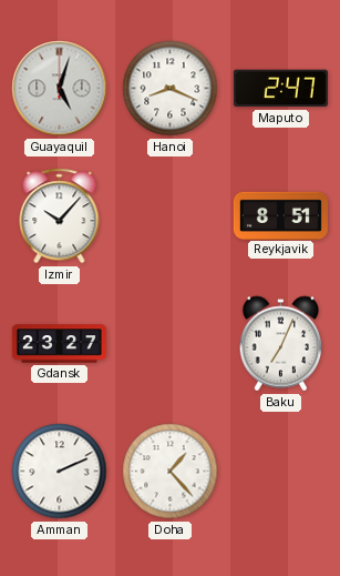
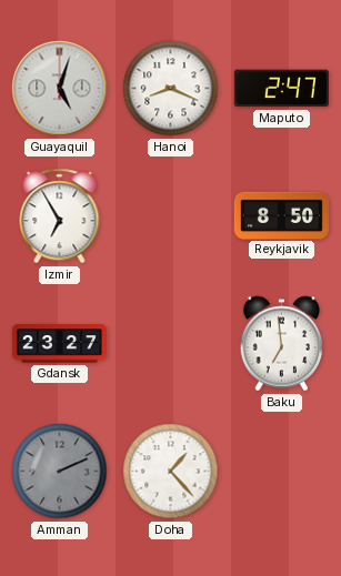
Izmir: 10:07 -> 6:55
Reykjavik: 8:51 -> 8:50
Baku: 7:04 -> 6:59
Amman dial: white -> grey
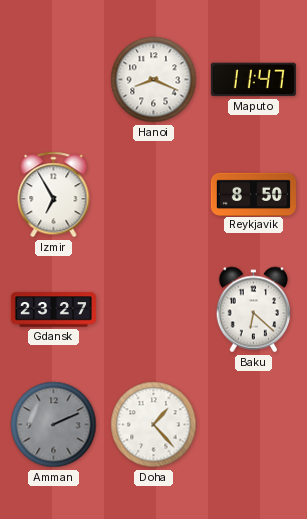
Guayaquil: 5:03 -> none
Maputo: 2:47 -> 11:47
Baku: 6:59 -> 6:22
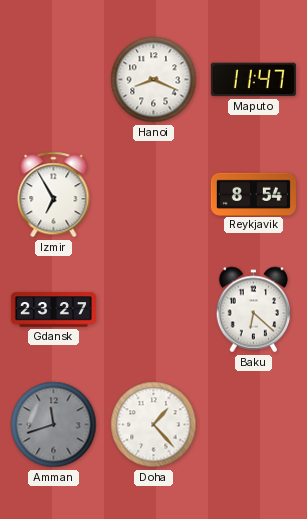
Reykjavik: 8:50 -> 8:54
Amman: 2:11 -> 11:42
